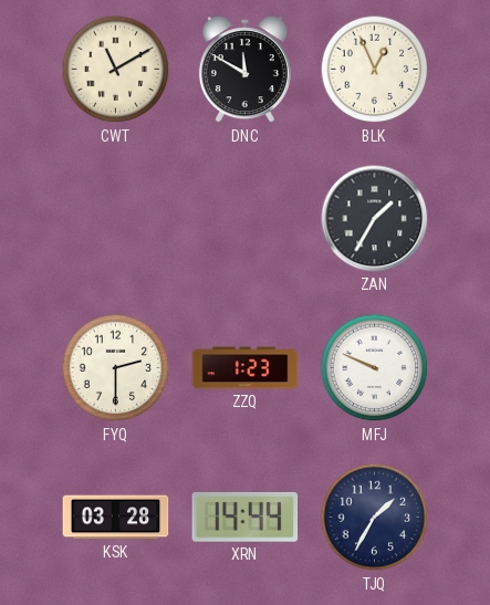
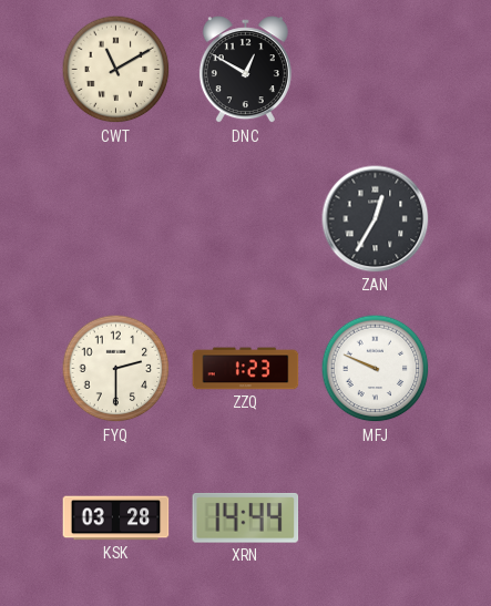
DNC: 11:50 -> 12:50
BLK: 12:56 -> none
ZAN: 1:35 -> 12:35
TJQ: 1:35 -> none
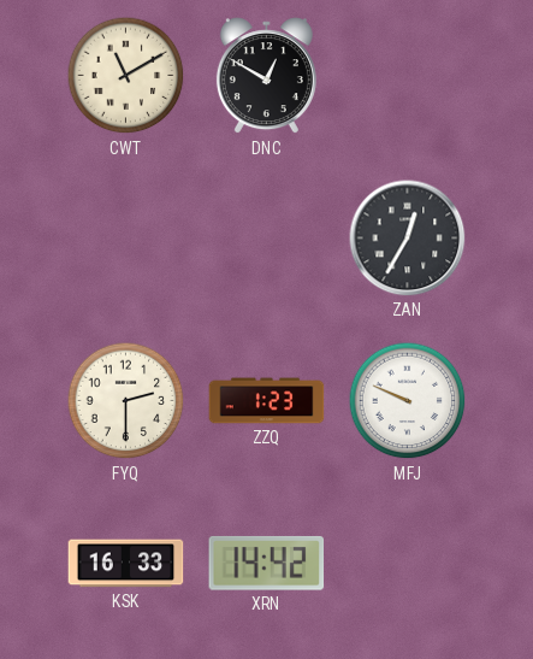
KSK: 03:28 -> 16:33
XRN: 14:44 -> 14:42
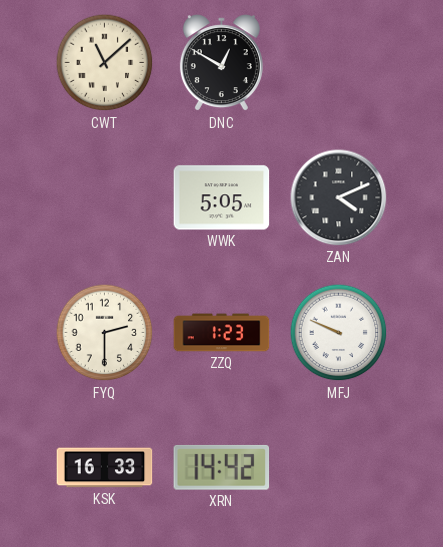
CWT: 11:10 -> 11:08
WWK: none -> 5:05
ZAN: 12:35 -> 4:11
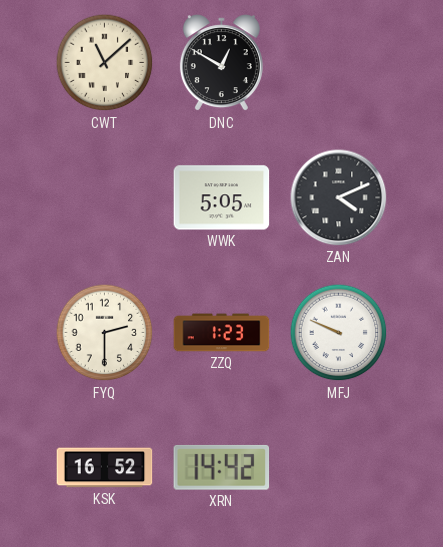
KSK: 16:33 -> 16:52
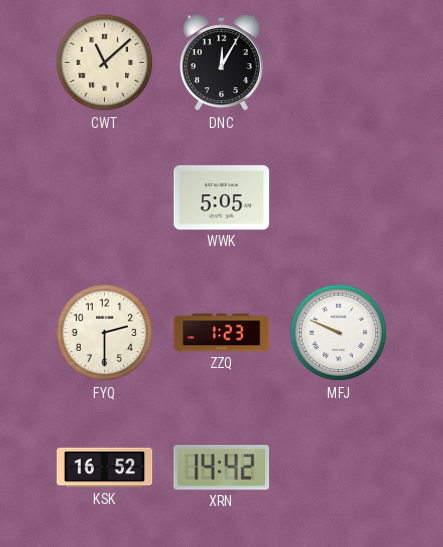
DNC: 12:50 -> 12:05
ZAN: 4:11 -> none
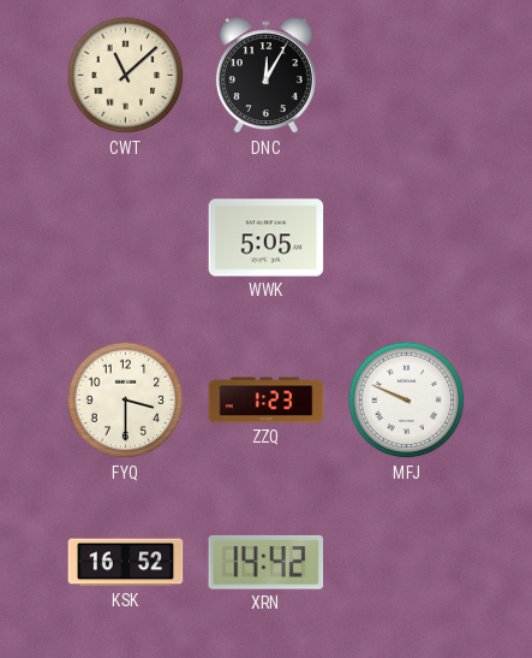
FYQ: 2:30 -> 3:30
